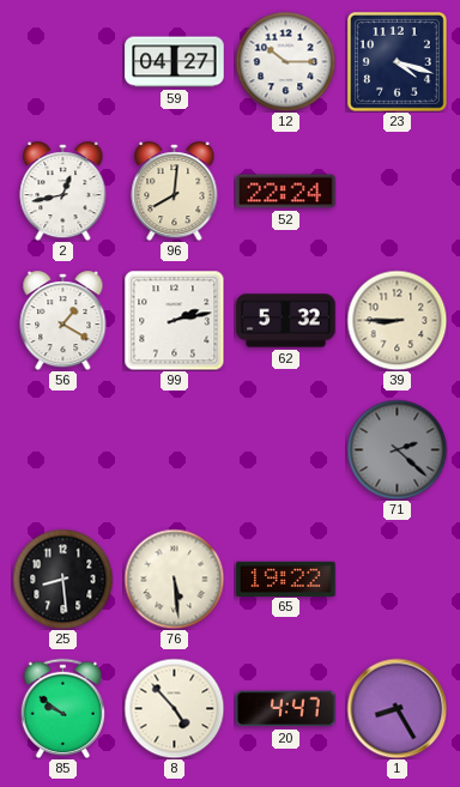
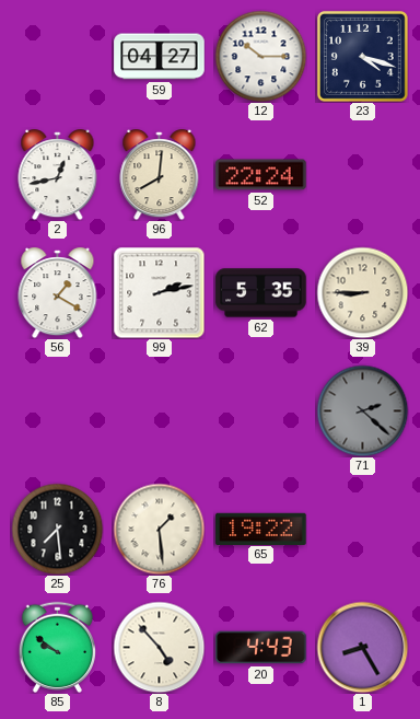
62: 5:32 -> 5:35
25: 8:29 -> 7:29
76: 5:29 -> 1:29
20: 4:47 -> 4:43
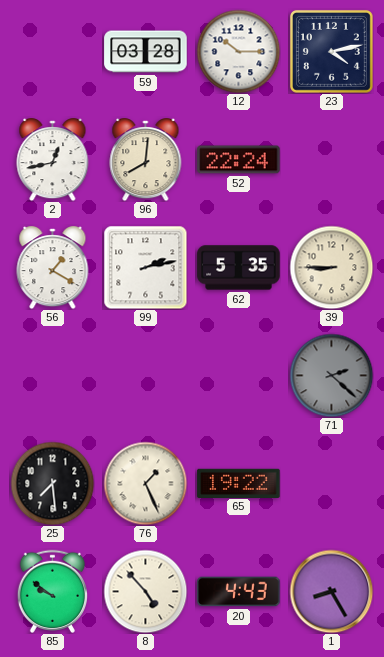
59: 04:27 -> 03:28
23: 4:18 -> 4:13
76: 1:29 -> 1:26
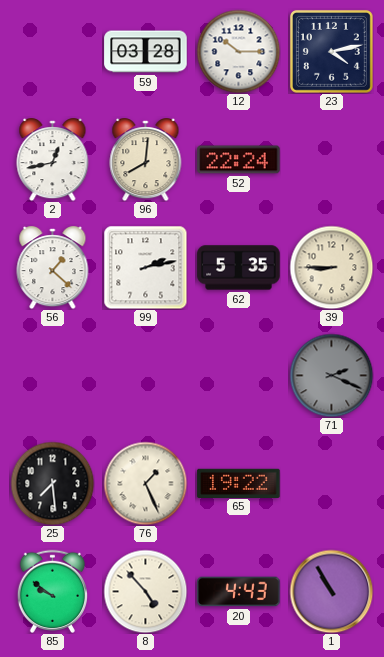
56: 1:20 -> 1:22
71: 2:22 -> 2:19
1: 8:25 -> 10:55
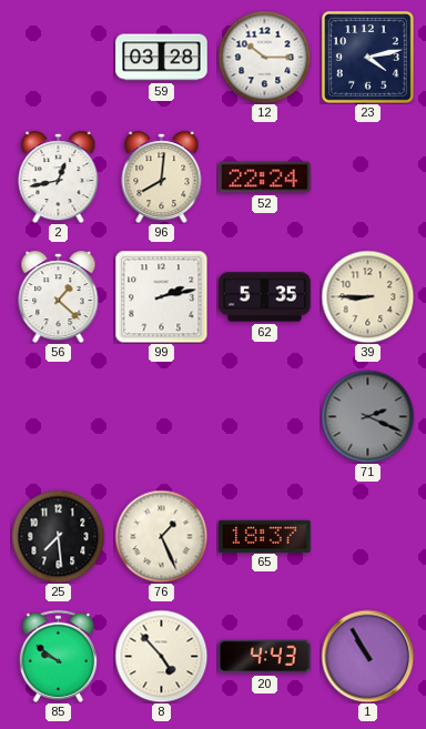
65: 19:22 -> 18:37
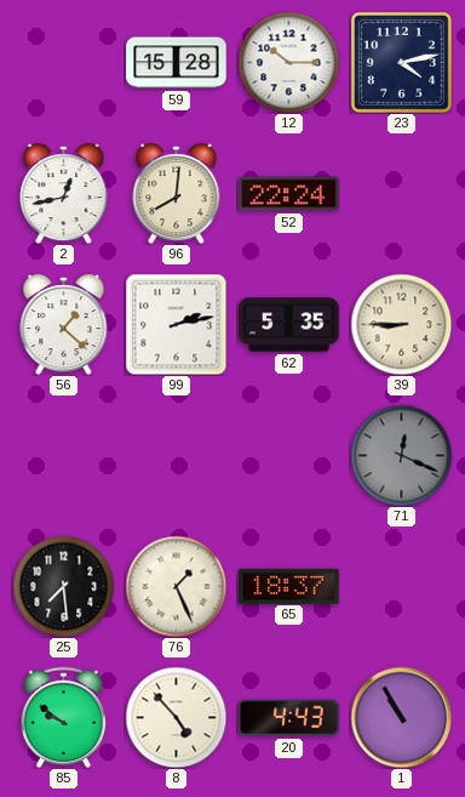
59: 03:28 -> 15:28
71: 2:19 -> 12:19
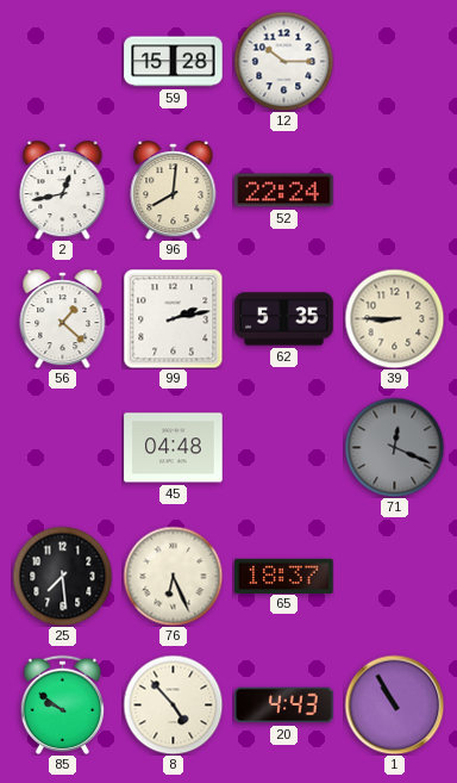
23: 4:13 -> none
45: none -> 04:48
76: 1:26 -> 6:26
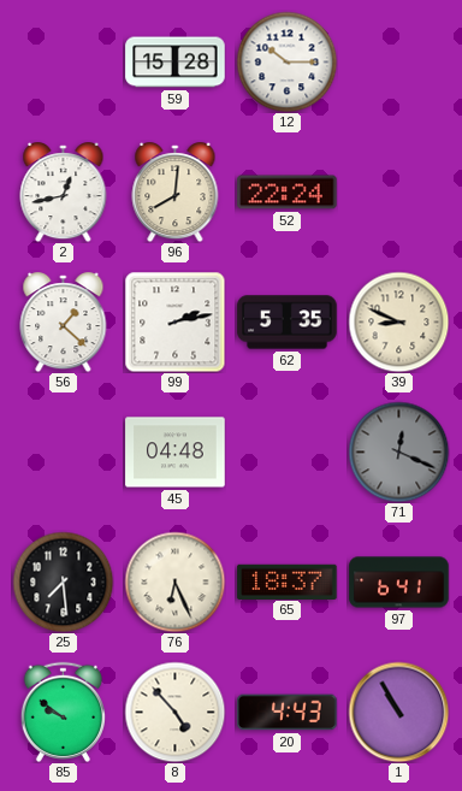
39: 8:45 -> 8:49
97: none -> 6:41
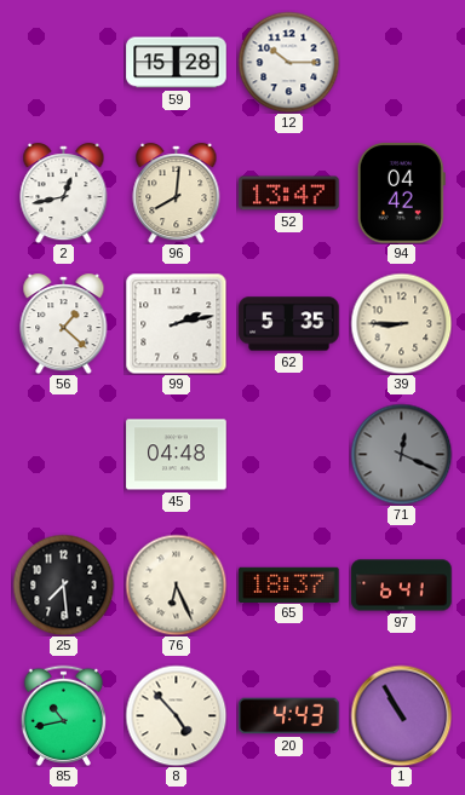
52: 22:24 -> 13:47
94: none -> 04:42
39: 8:49 -> 8:45
85: 9:51 -> 10:43
